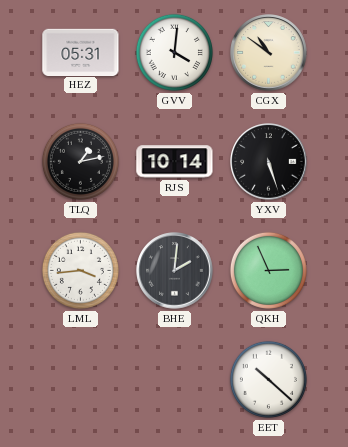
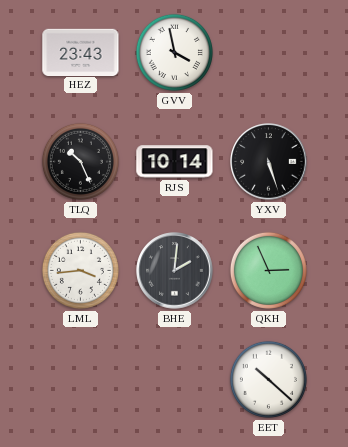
HEZ: 05:31 -> 23:43
GVV: 4:01 -> 3:58
CGX: 10:51 -> none
TLQ: 1:13 -> 10:26
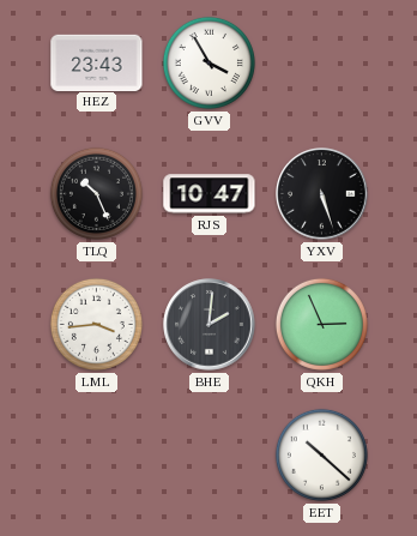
GVV: 3:58 -> 3:55
RJS: 10:14 -> 10:47
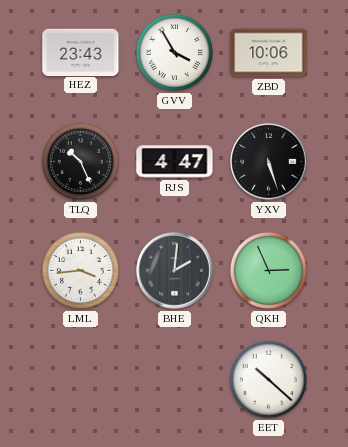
ZBD: none -> 10:06
RJS: 10:47 -> 4:47
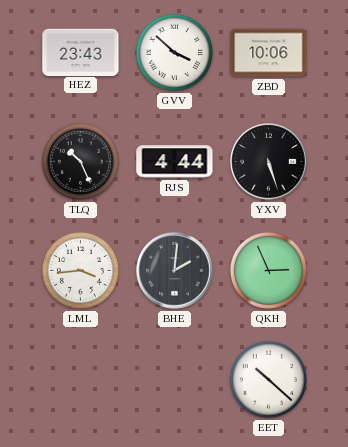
GVV: 3:55 -> 3:52
RJS: 4:47 -> 4:44
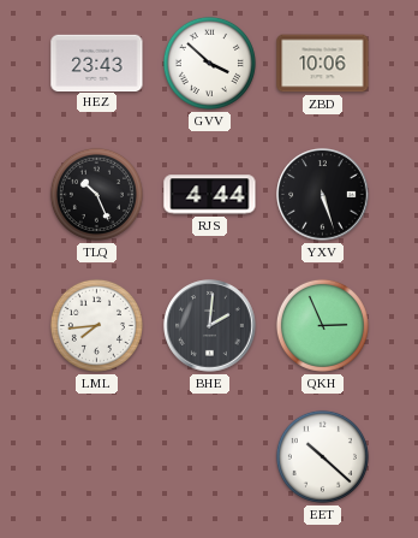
LML: 3:44 -> 7:44
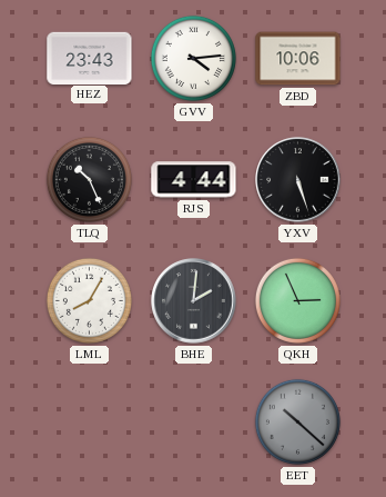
GVV: 3:52 -> 4:14
LML: 7:44 -> 8:05
EET dial: white -> grey
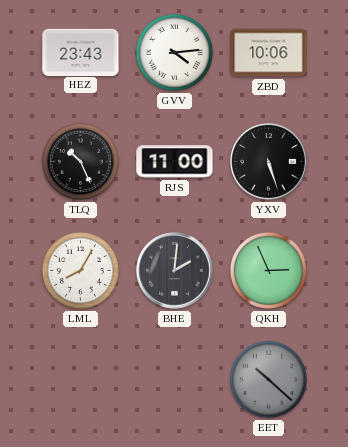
RJS: 4:44 -> 11:00
